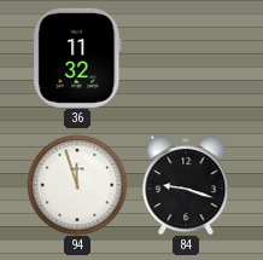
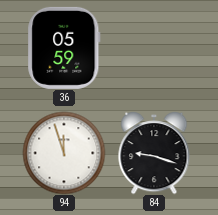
36: 11:32 -> 05:59
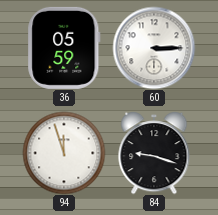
60: none -> 3:15
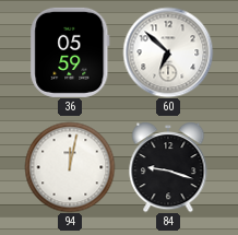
60: 3:15 -> 6:52
94: 11:57 -> 12:02
